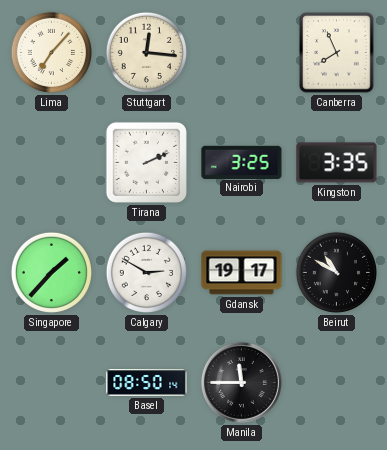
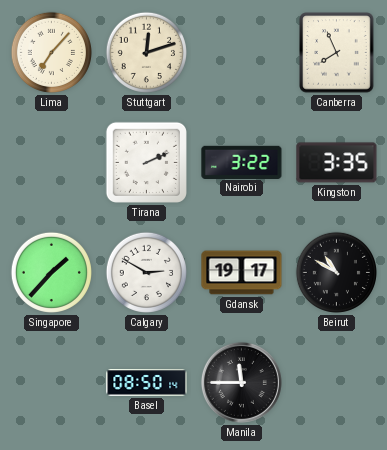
Stuttgart: 12:16 -> 12:12
Nairobi: 3:25 -> 3:22
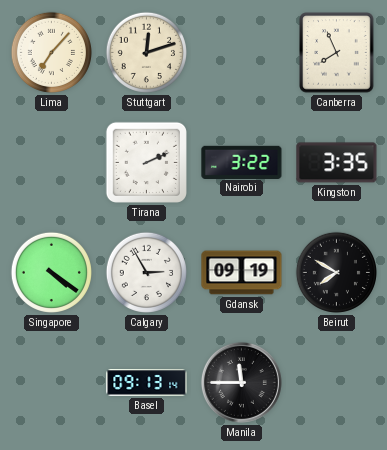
Singapore: 1:37 -> 4:21
Calgary: 2:50 -> 2:55
Gdansk: 19:17 -> 09:19
Beirut: 10:50 -> 7:50
Basel: 08:50 -> 09:13
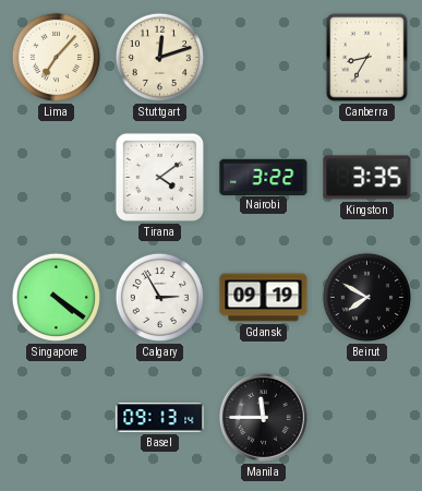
Canberra: 7:56 -> 8:35
Tirana: 2:11 -> 4:09
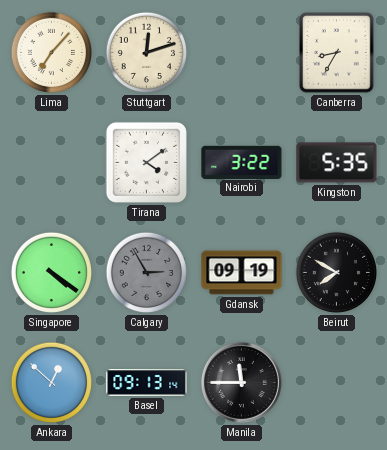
Kingston: 3:35 -> 5:35
Calgary dial: white -> grey
Ankara: none -> 12:52
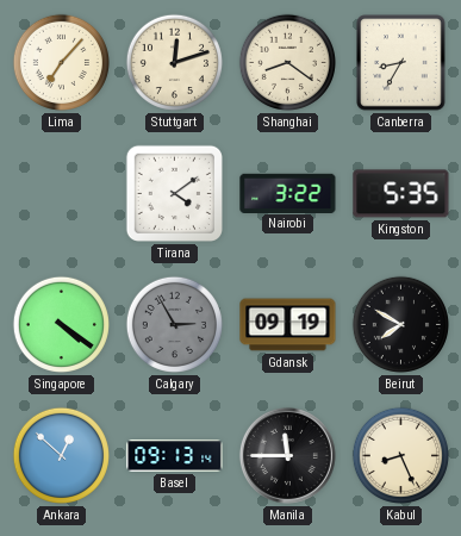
Shanghai: none -> 8:21
Kabul: none -> 8:26
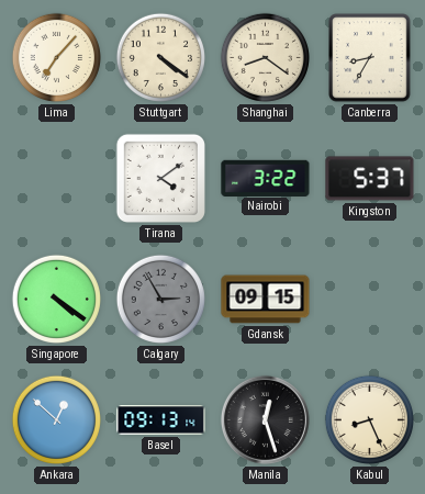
Stuttgart: 12:12 -> 4:21
Kingston: 5:35 -> 5:37
Gdansk: 09:19 -> 09:15
Beirut: 7:50 -> none
Manila: 11:45 -> 12:27
